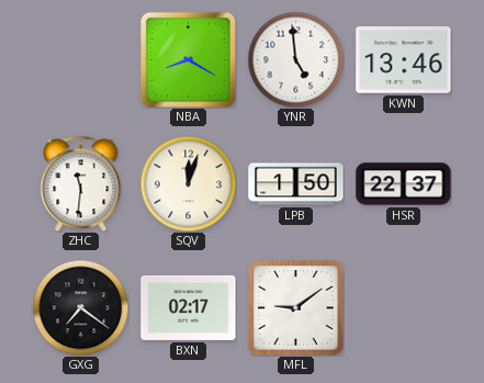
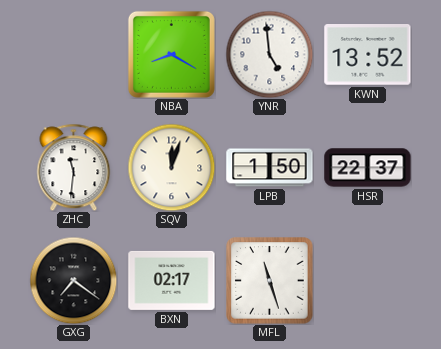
KWN: 13:46 -> 13:52
MFL: 9:09 -> 11:27
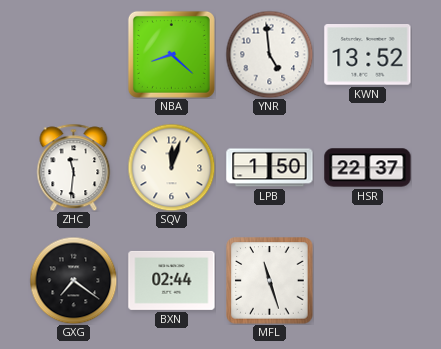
NBA: 8:20 -> 8:22
BXN: 02:17 -> 02:44
